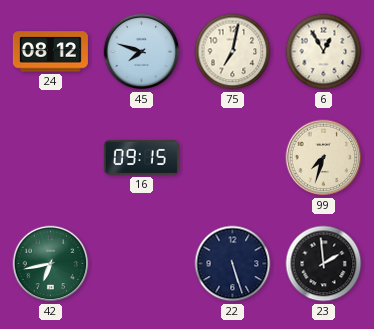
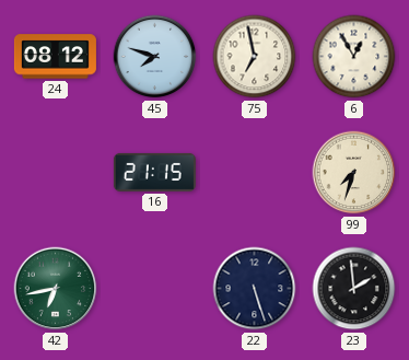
75: 7:02 -> 6:58
16: 09:15 -> 21:15
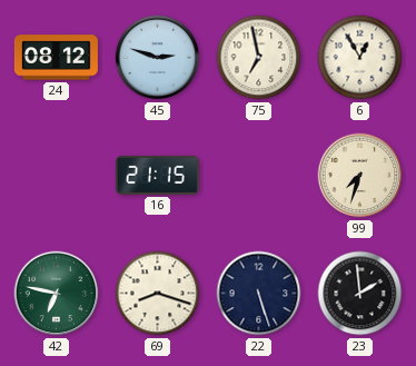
45: 7:48 -> 2:48
42: 6:43 -> 6:47
69: none -> 8:18
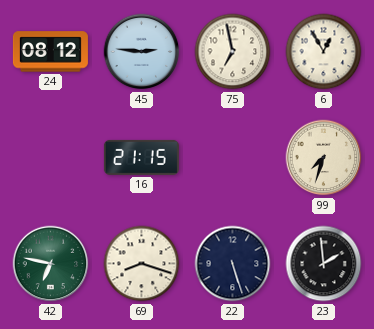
45: 2:48 -> 2:46
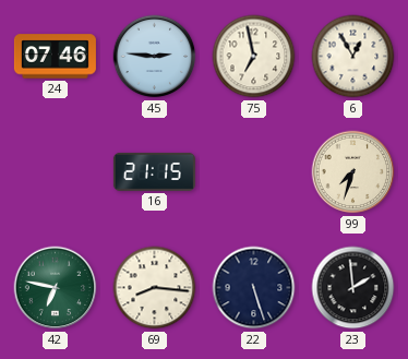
24: 08:12 -> 07:46
69: 8:18 -> 8:16
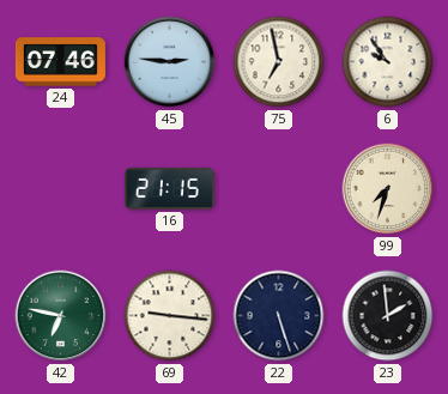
6: 12:55 -> 9:54
69: 8:16 -> 9:16
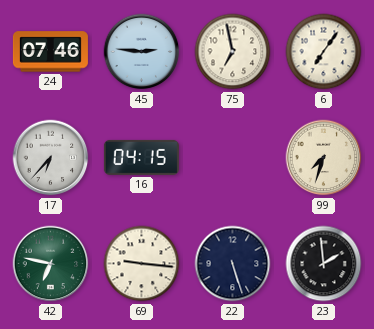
6: 9:54 -> 7:06
17: none -> 6:37
16: 21:15 -> 04:15
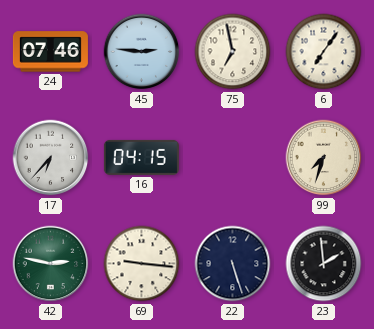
42: 6:47 -> 2:47
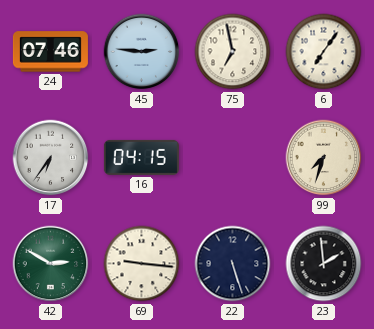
17: 6:37 -> 6:36
42: 2:47 -> 2:50
